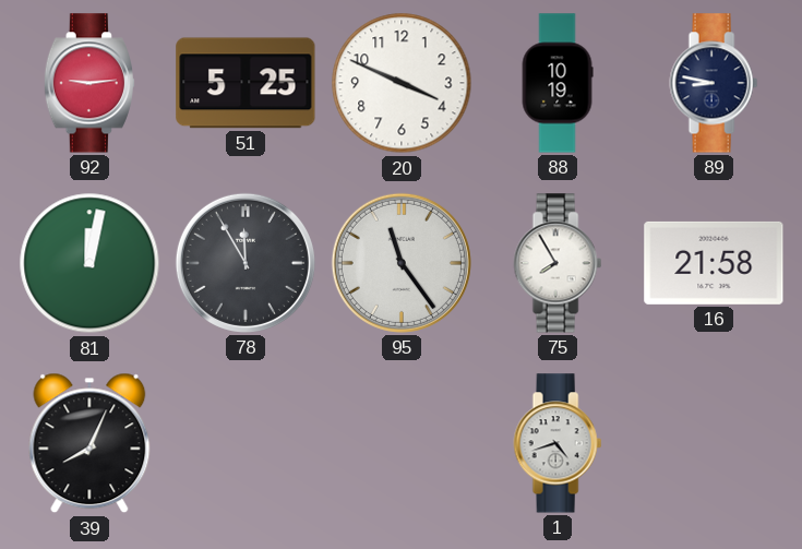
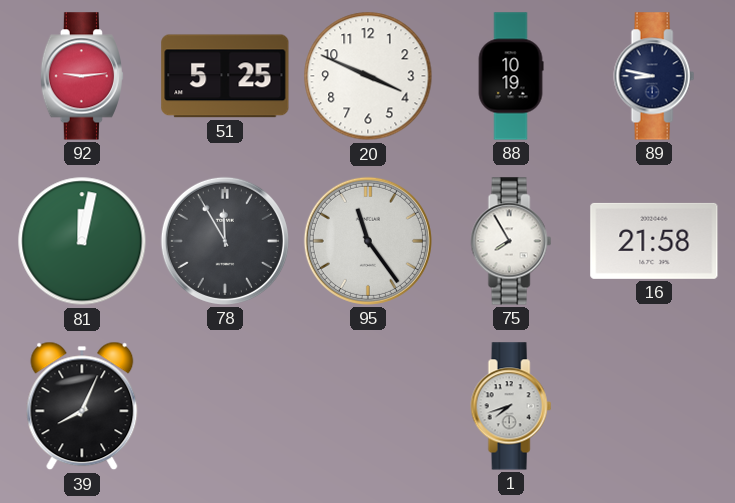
1: 4:42 -> 7:42
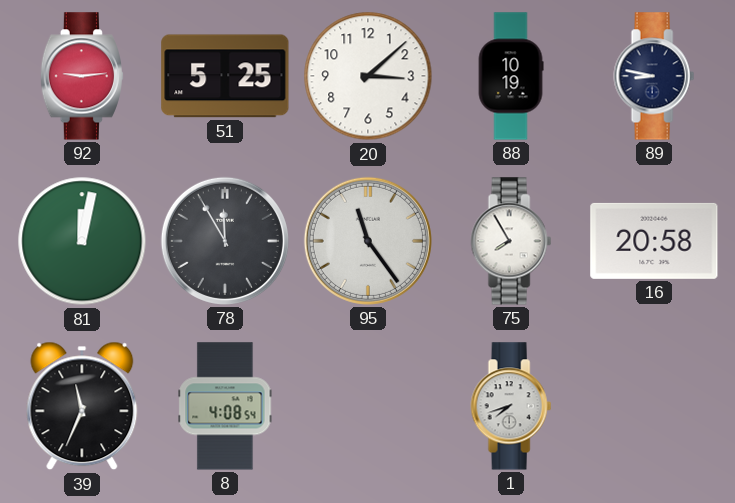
20: 3:49 -> 3:08
16: 21:58 -> 20:58
39: 8:04 -> 11:34
8: none -> 4:08
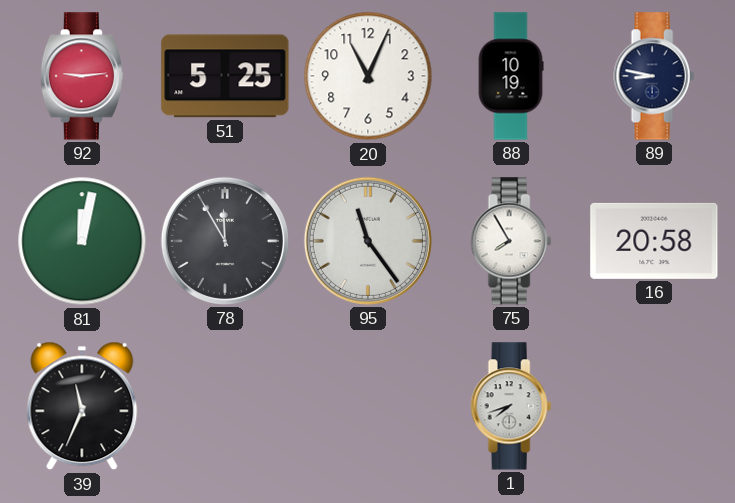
20: 3:08 -> 11:04
8: 4:08 -> none
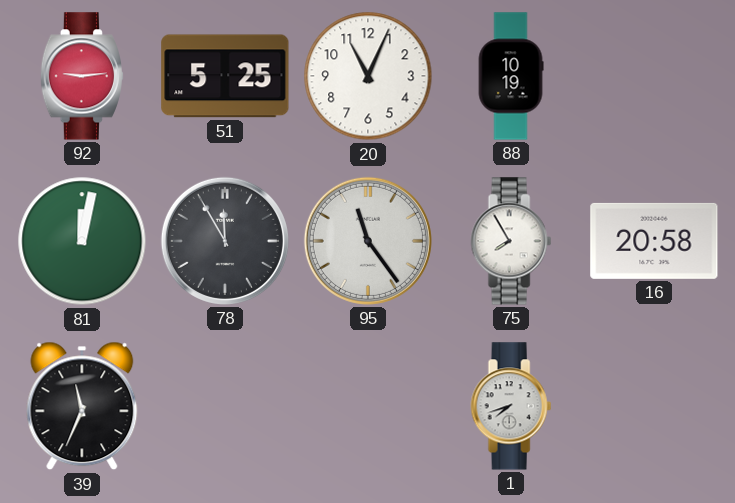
89: 8:47 -> none
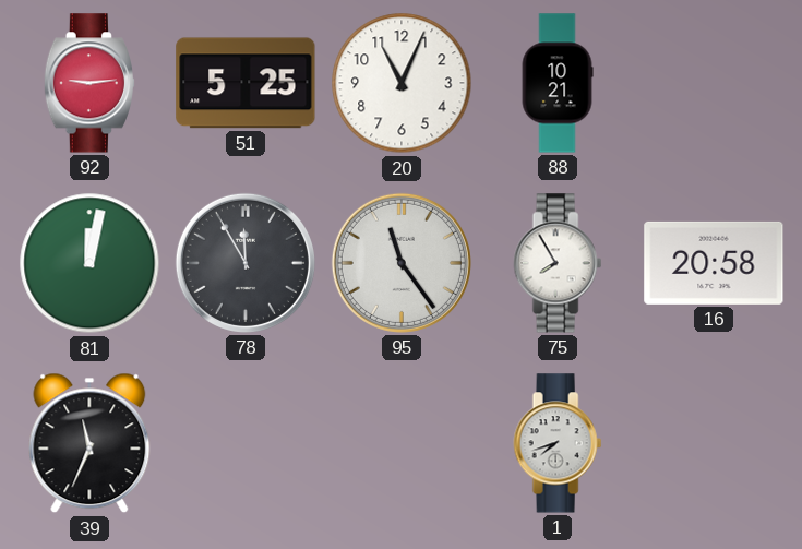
88: 10:19 -> 10:21
